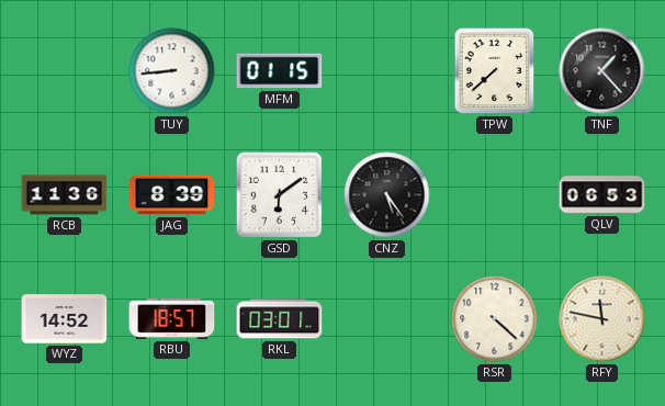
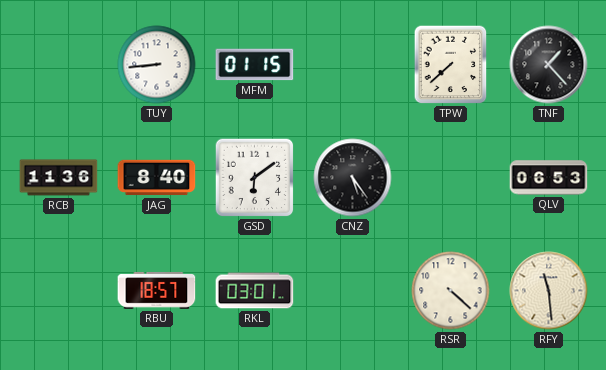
JAG: 8:39 -> 8:40
WYZ: 14:52 -> none
RFY: 11:47 -> 11:29
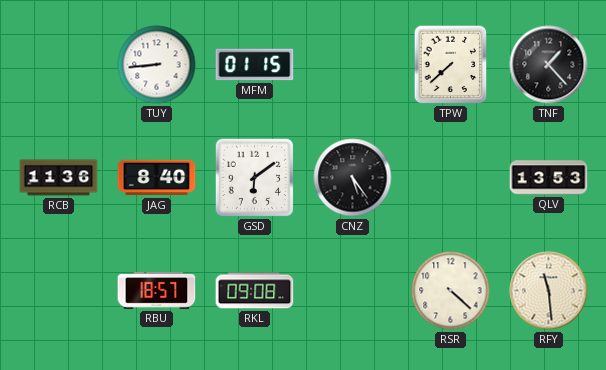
QLV: 06:53 -> 13:53
RKL: 03:01 -> 09:08
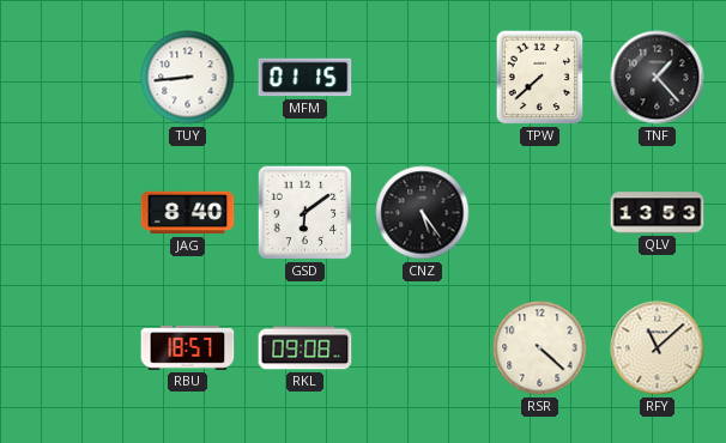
RCB: 11:36 -> none
RFY: 11:29 -> 11:08
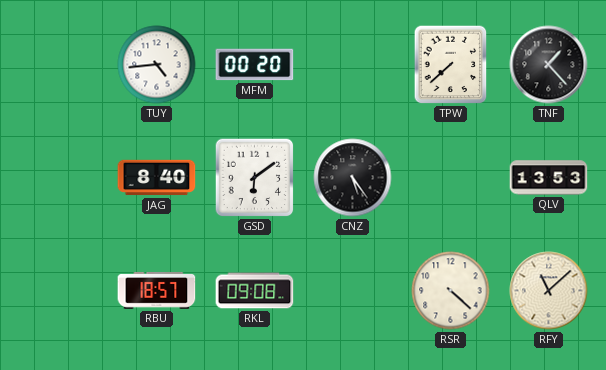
TUY: 8:44 -> 4:44
MFM: 01:15 -> 00:20
